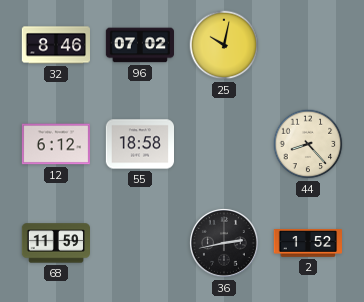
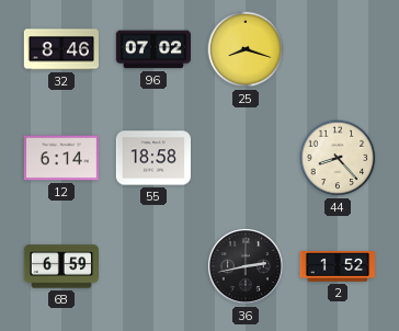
25: 10:02 -> 8:18
12: 6:12 -> 6:14
68: 11:59 -> 6:59
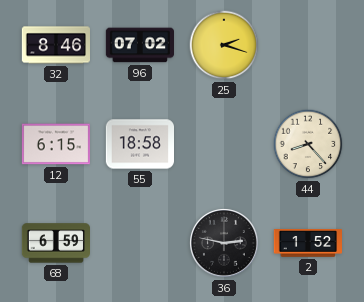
25: 8:18 -> 2:18
12: 6:14 -> 6:15
36: 2:43 -> 2:47
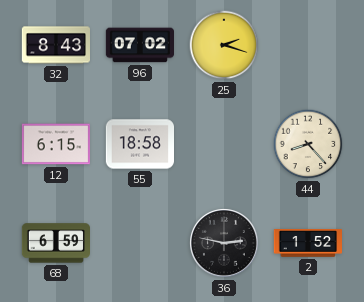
32: 8:46 -> 8:43
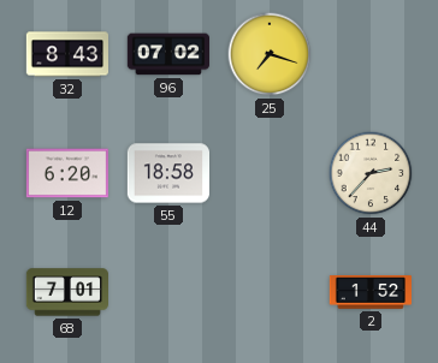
25: 2:18 -> 7:18
12: 6:15 -> 6:20
44: 8:23 -> 2:37
68: 6:59 -> 7:01
36: 2:47 -> none
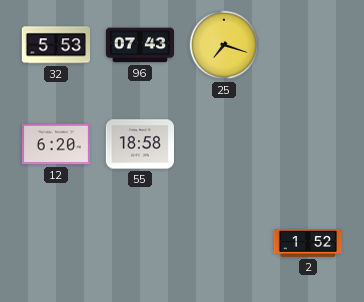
32: 8:43 -> 5:53
96: 07:02 -> 07:43
44: 2:37 -> none
68: 7:01 -> none
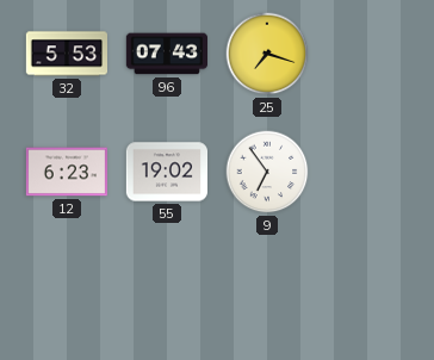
12: 6:20 -> 6:23
55: 18:58 -> 19:02
9: none -> 6:54
2: 1:52 -> none
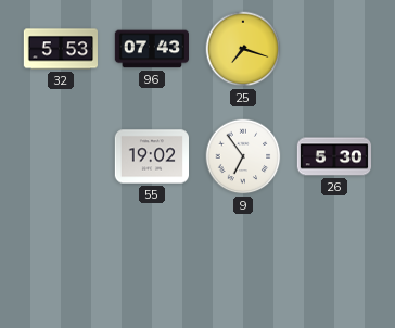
12: 6:23 -> none
26: none -> 5:30
